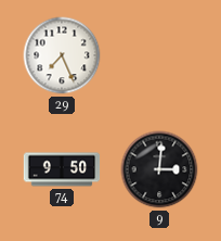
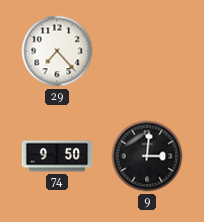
29: 7:26 -> 7:23
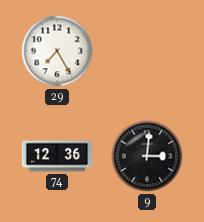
29: 7:23 -> 7:25
74: 9:50 -> 12:36
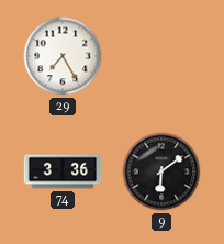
74: 12:36 -> 3:36
9: 3:01 -> 6:09
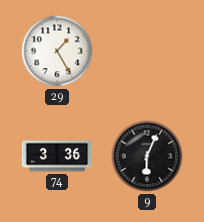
29: 7:25 -> 1:25
9: 6:09 -> 6:04
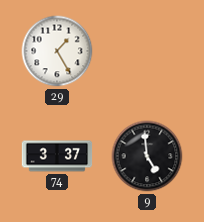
74: 3:36 -> 3:37
9: 6:04 -> 4:59
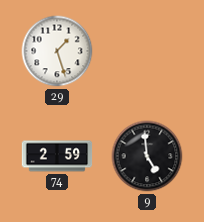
29: 1:25 -> 1:27
74: 3:37 -> 2:59
